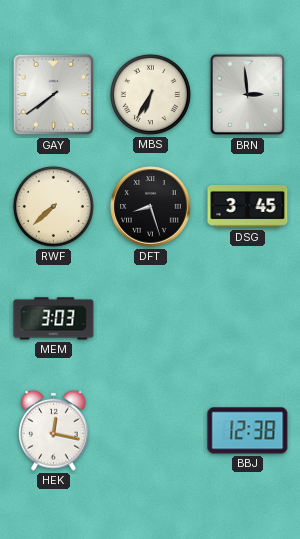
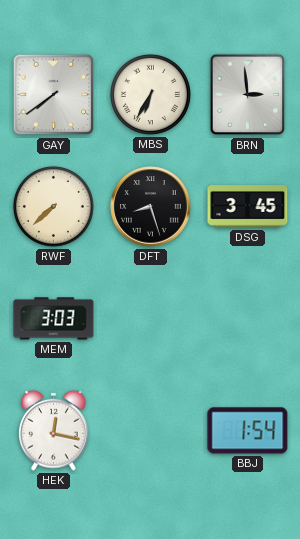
BBJ: 12:38 -> 1:54
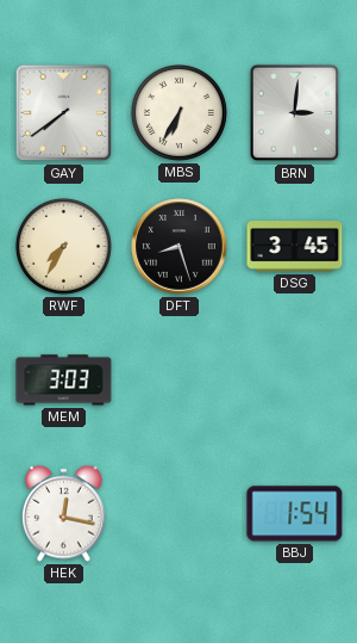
BRN: 2:59 -> 3:01
RWF: 7:38 -> 7:35
